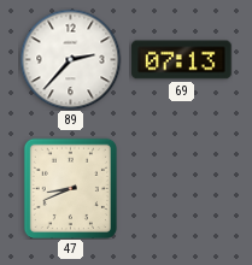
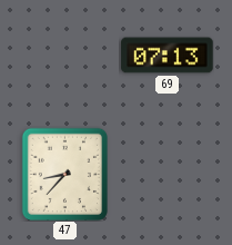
89: 2:37 -> none
47: 8:41 -> 8:37
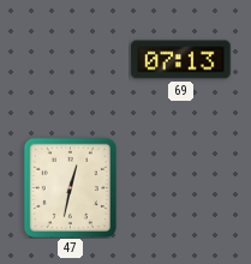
47: 8:37 -> 12:32
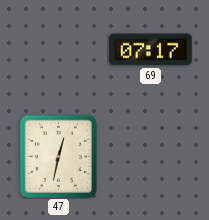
69: 07:13 -> 07:17
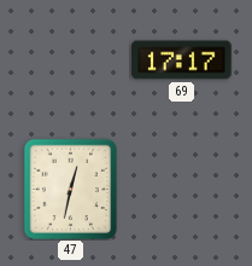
69: 07:17 -> 17:17
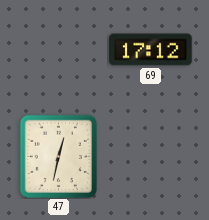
69: 17:17 -> 17:12
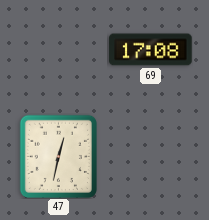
69: 17:12 -> 17:08
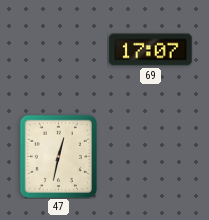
69: 17:08 -> 17:07
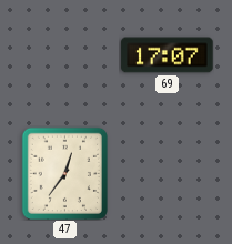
47: 12:32 -> 12:36
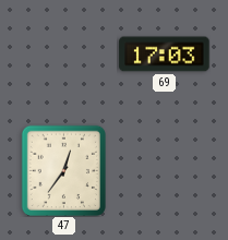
69: 17:07 -> 17:03
